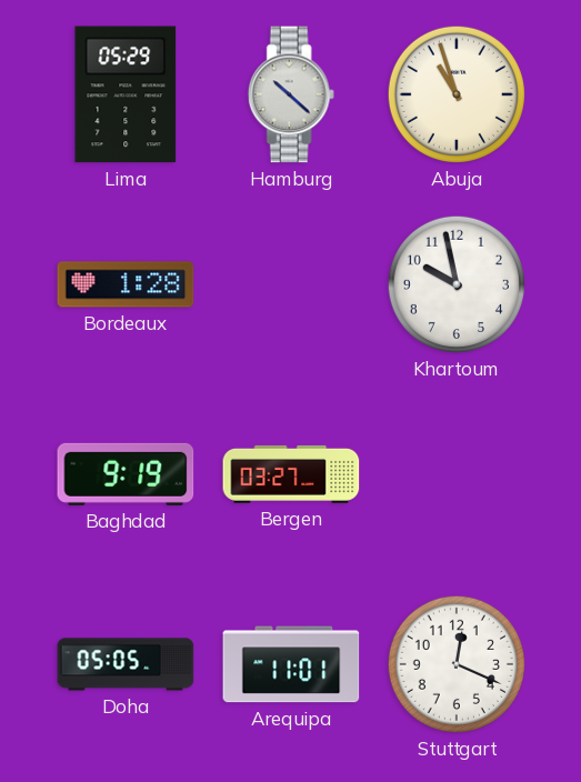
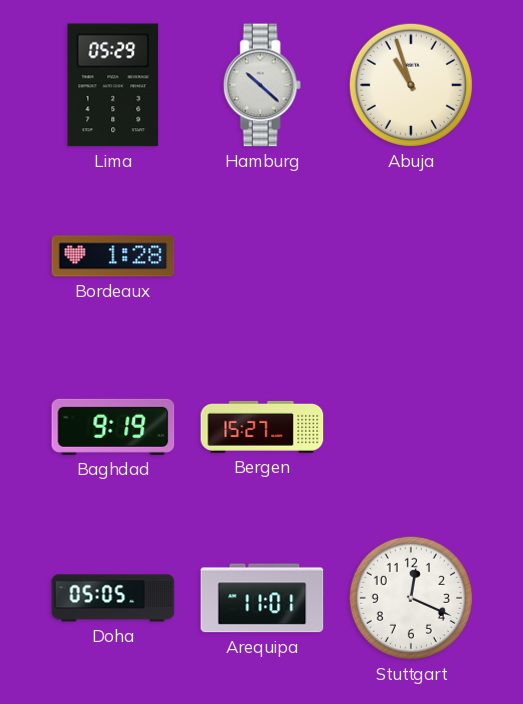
Khartoum: 9:58 -> none
Bergen: 03:27 -> 15:27
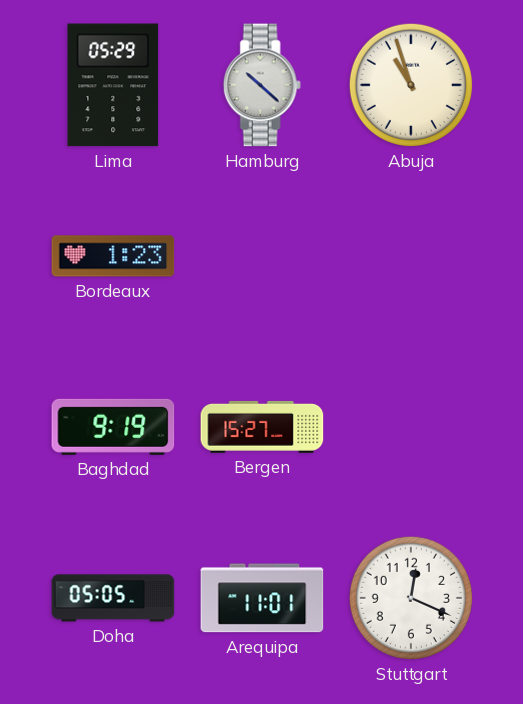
Bordeaux: 1:28 -> 1:23
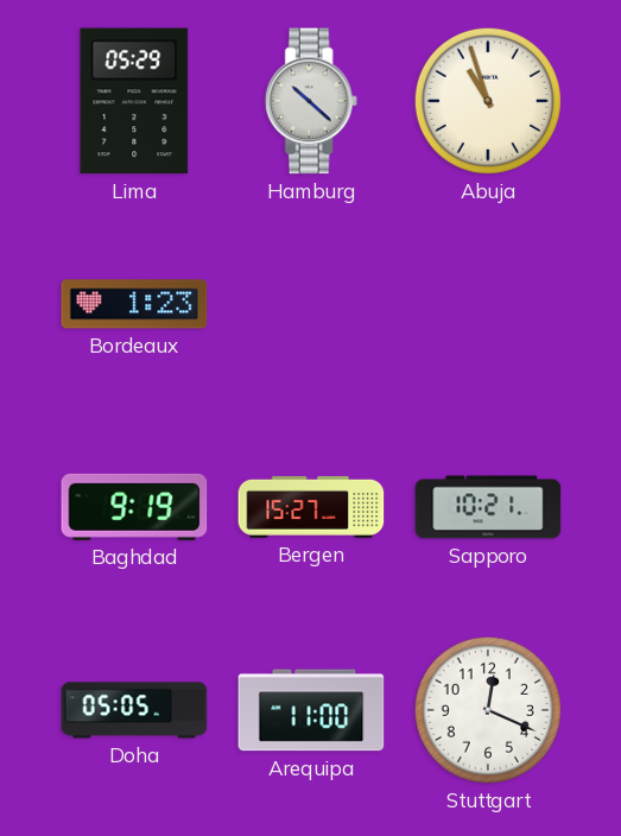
Sapporo: none -> 10:21
Arequipa: 11:01 -> 11:00
